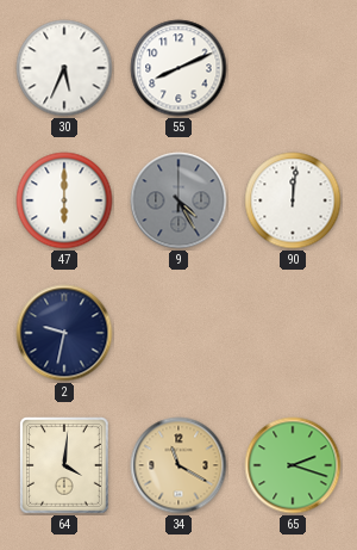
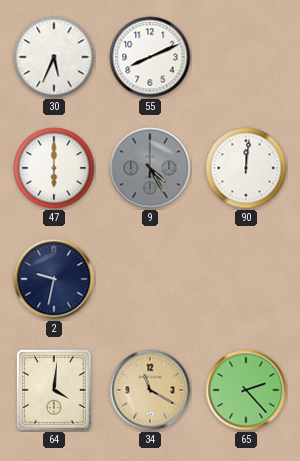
65: 2:18 -> 2:23
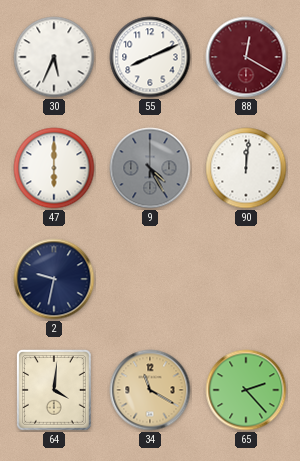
88: none -> 12:20
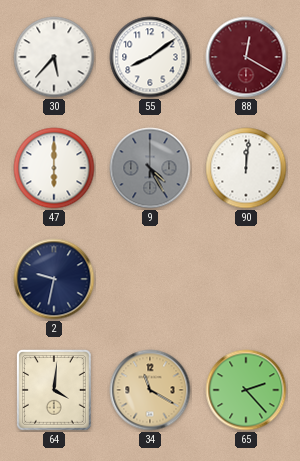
30: 5:34 -> 5:37
55: 8:11 -> 8:09
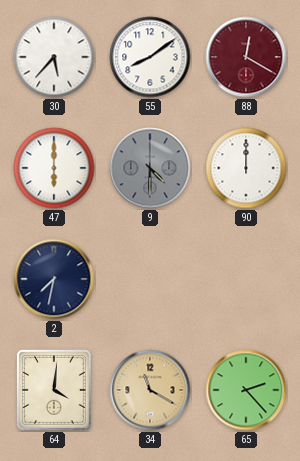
9: 4:25 -> 4:30
90: 12:01 -> 12:00
2: 9:32 -> 7:32
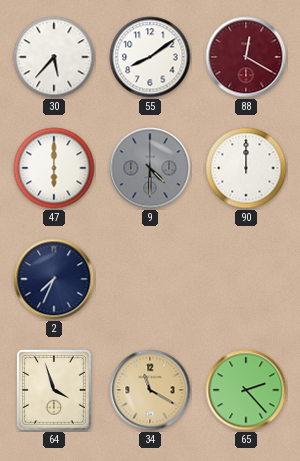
2: 7:32 -> 7:34
64: 4:01 -> 3:57
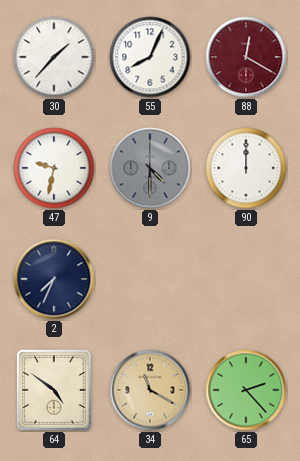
30: 5:37 -> 1:37
55: 8:09 -> 8:04
47: 6:00 -> 9:32
64: 3:57 -> 4:51
